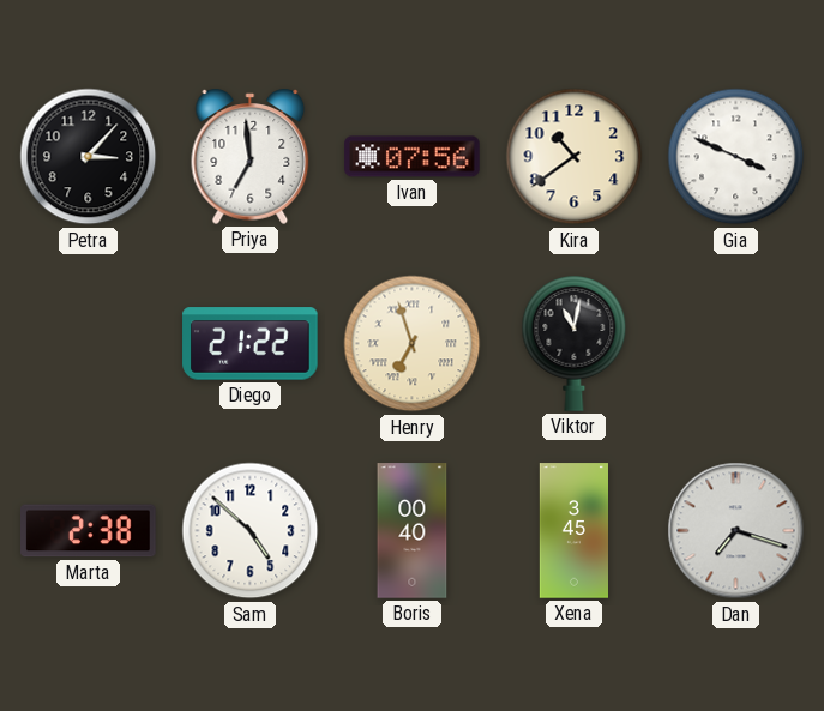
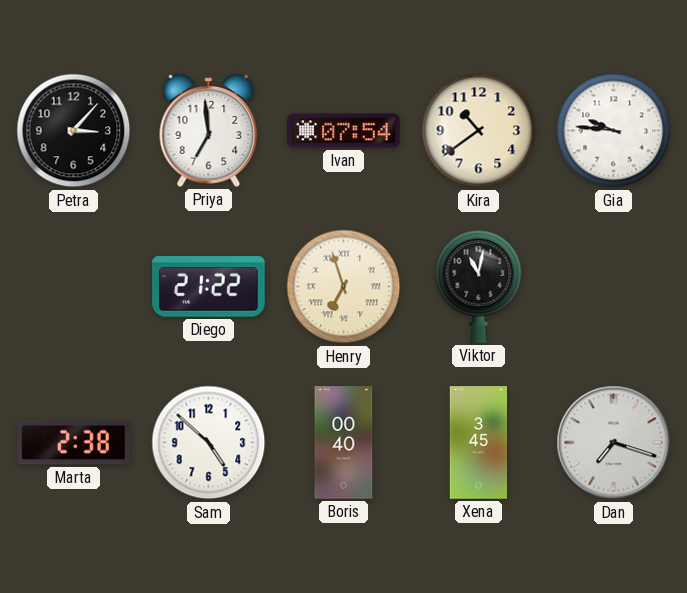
Ivan: 07:56 -> 07:54
Gia: 3:49 -> 9:46
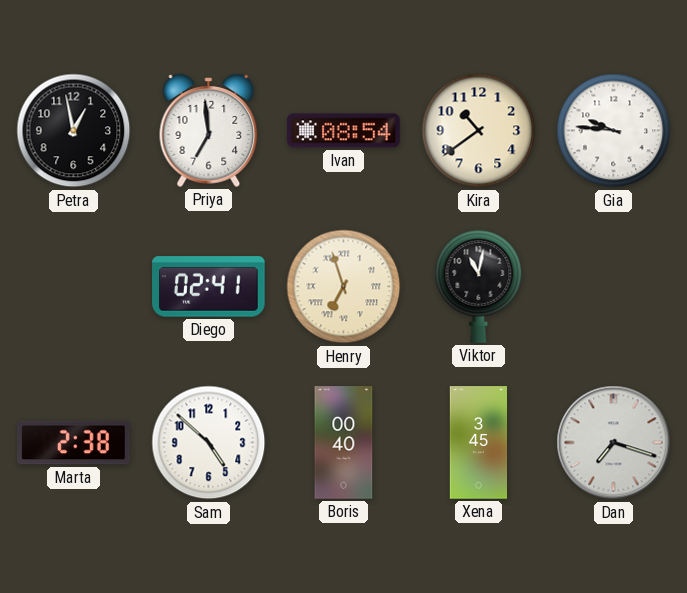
Petra: 3:07 -> 12:58
Ivan: 07:54 -> 08:54
Diego: 21:22 -> 02:41
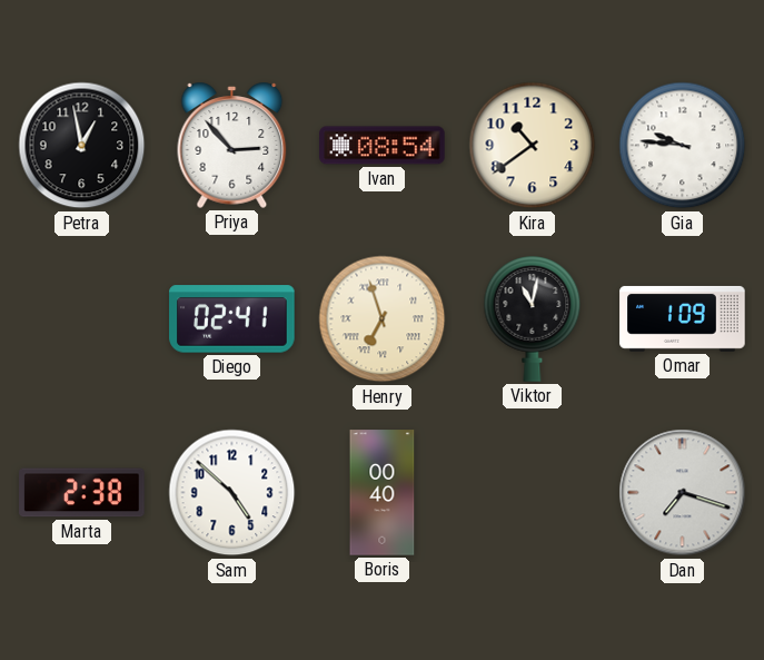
Priya: 6:59 -> 2:53
Omar: none -> 1:09
Xena: 3:45 -> none
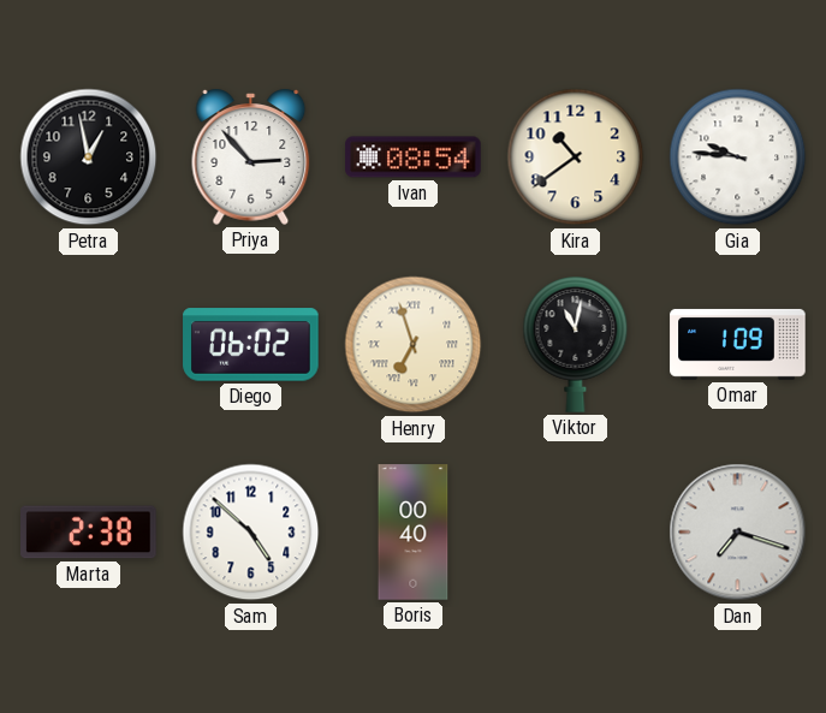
Diego: 02:41 -> 06:02
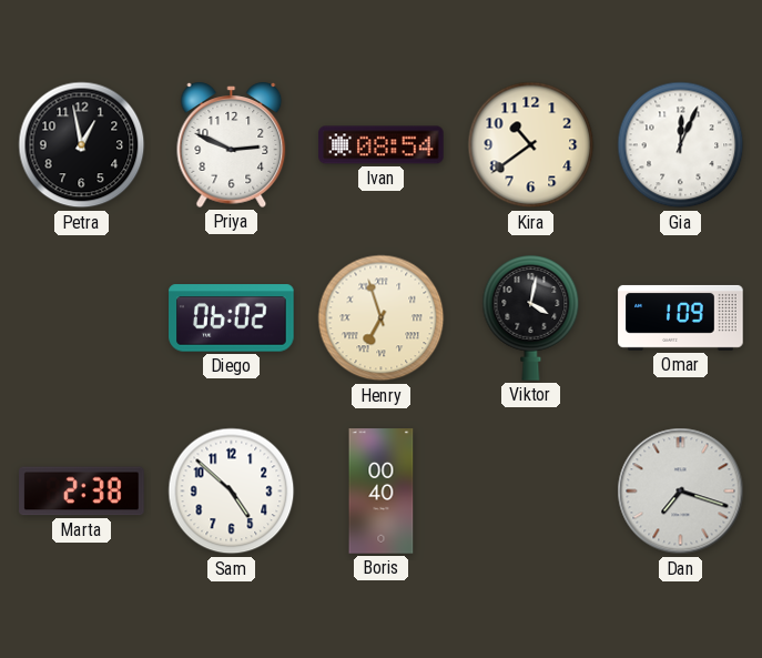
Priya: 2:53 -> 2:49
Gia: 9:46 -> 12:04
Viktor: 11:02 -> 4:02
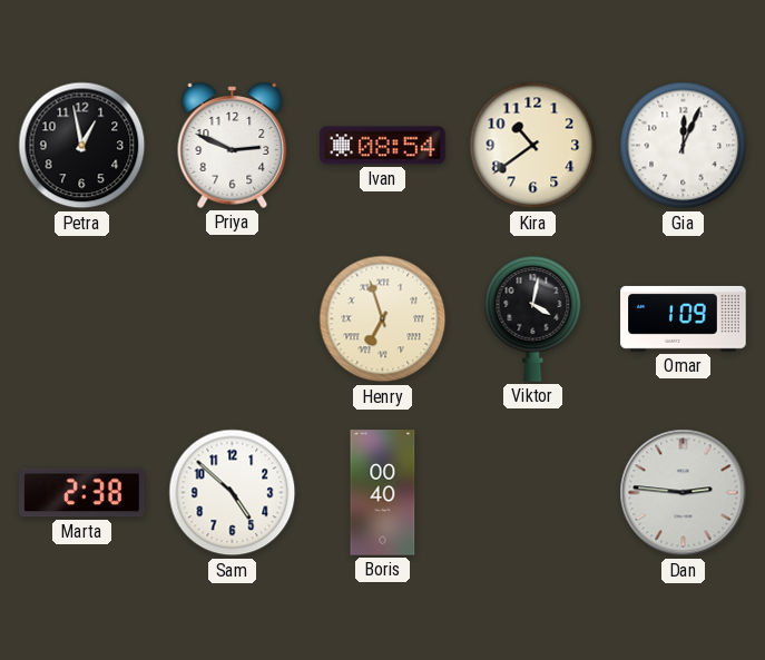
Diego: 06:02 -> none
Dan: 7:18 -> 2:46
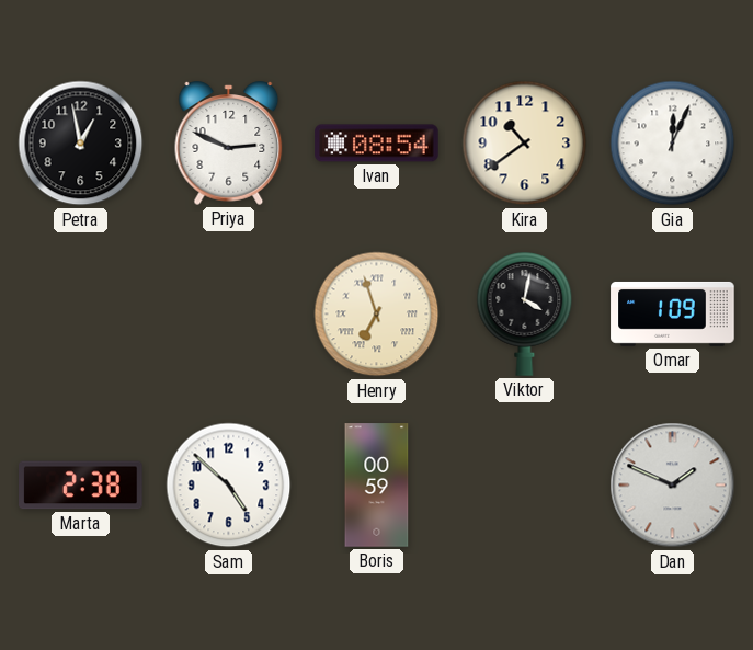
Boris: 00:40 -> 00:59
Dan: 2:46 -> 1:49
